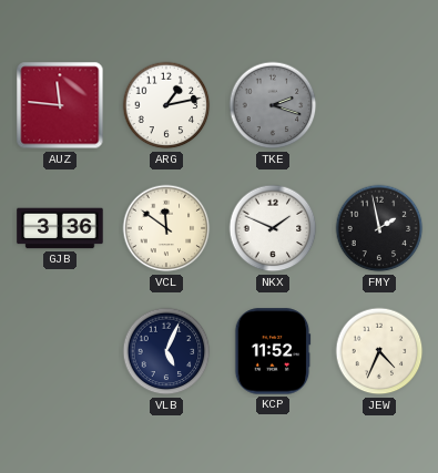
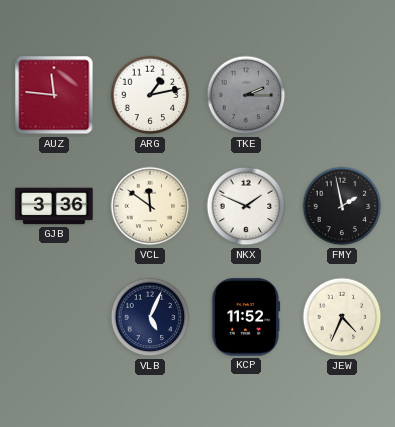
TKE: 2:18 -> 2:15
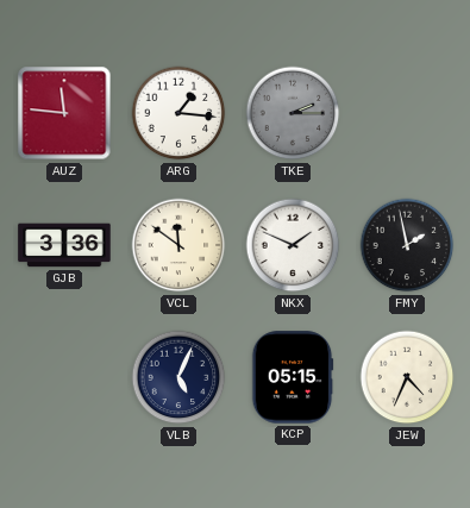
ARG: 1:13 -> 1:16
KCP: 11:52 -> 05:15
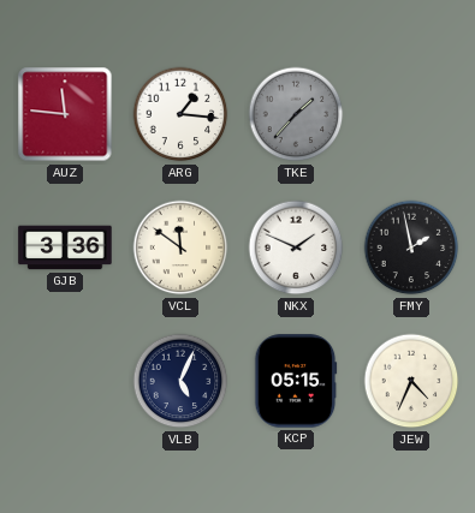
TKE: 2:15 -> 1:37
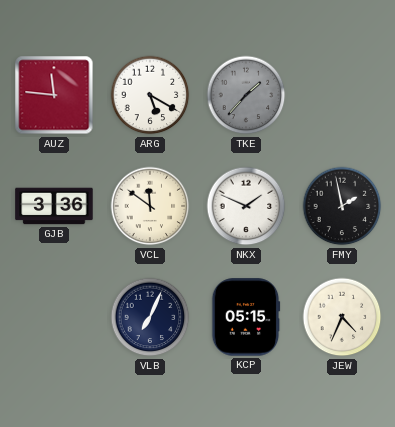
ARG: 1:16 -> 5:20
VLB: 5:04 -> 7:04
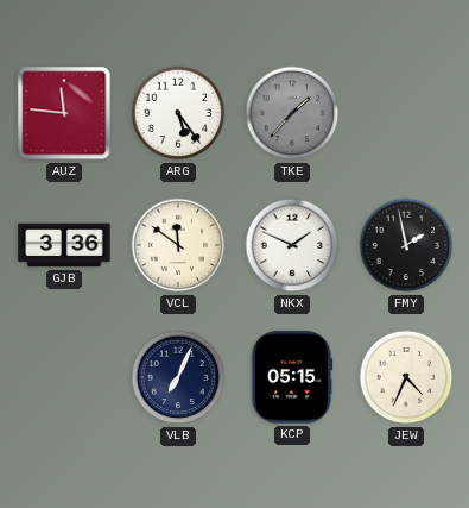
ARG: 5:20 -> 5:24
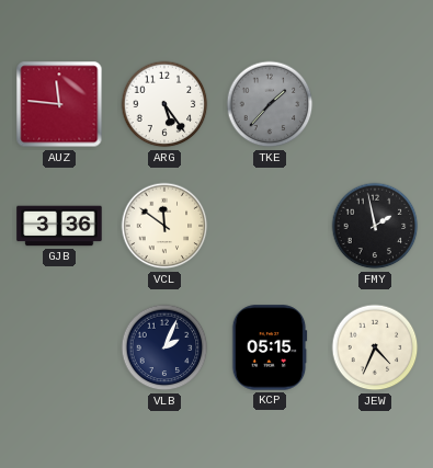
NKX: 1:49 -> none
VLB: 7:04 -> 2:04
